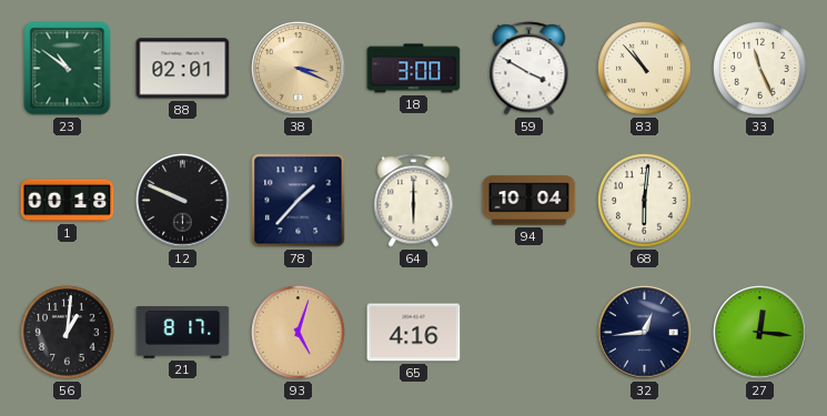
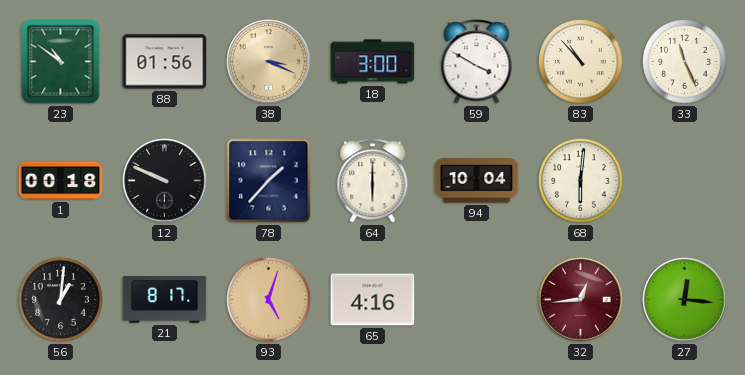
88: 02:01 -> 01:56
32 dial: navy -> burgundy
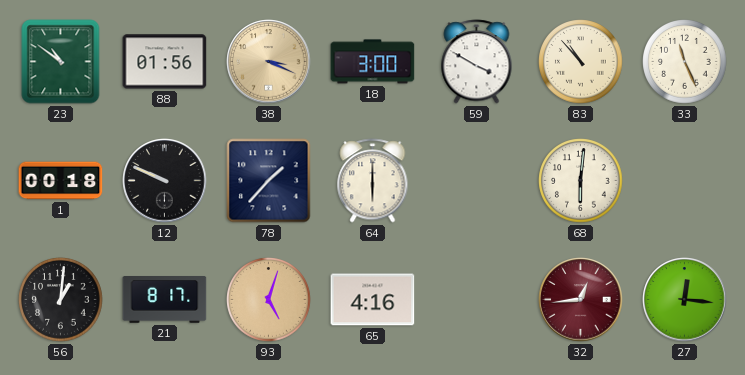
94: 10:04 -> none
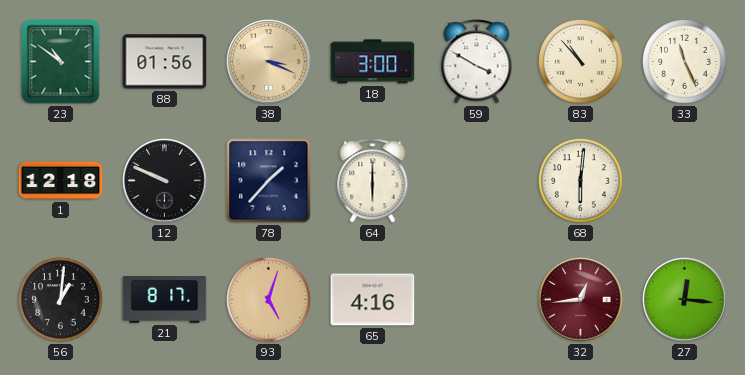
1: 00:18 -> 12:18
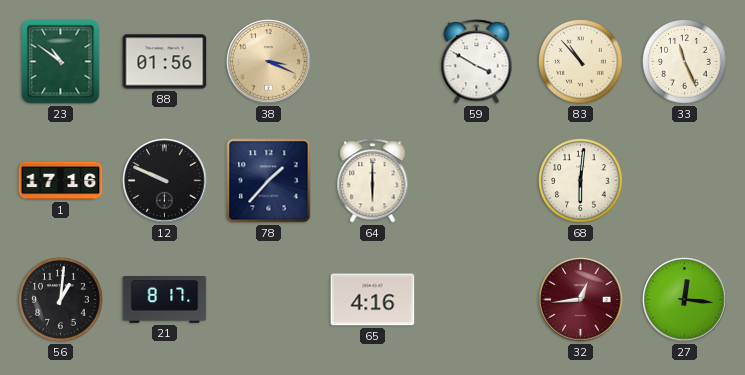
18: 3:00 -> none
1: 12:18 -> 17:16
93: 5:03 -> none
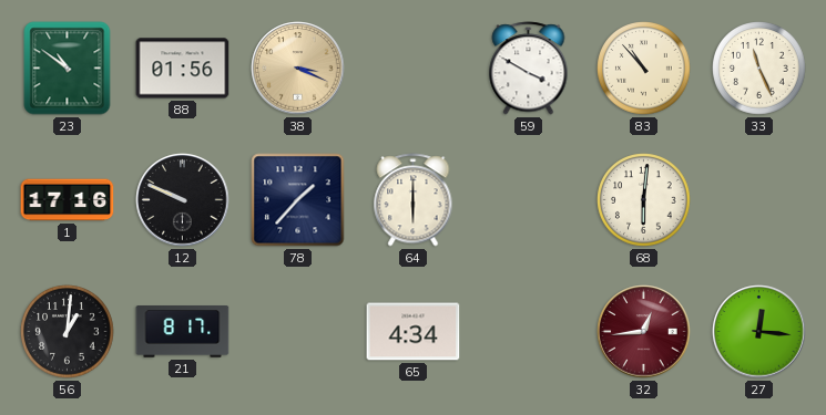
65: 4:16 -> 4:34
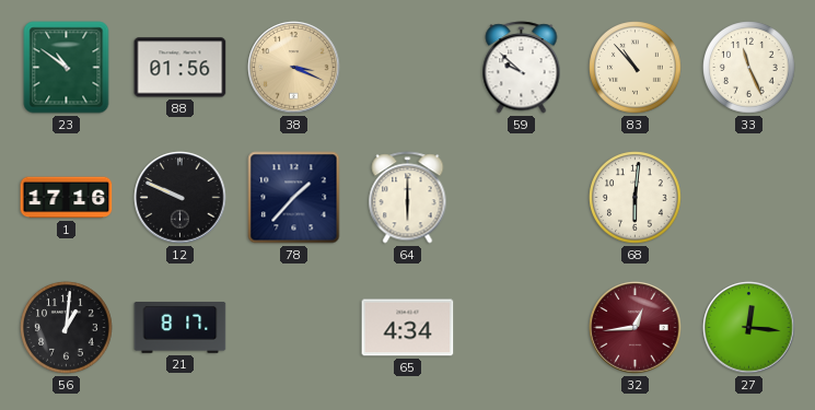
59: 3:50 -> 9:52
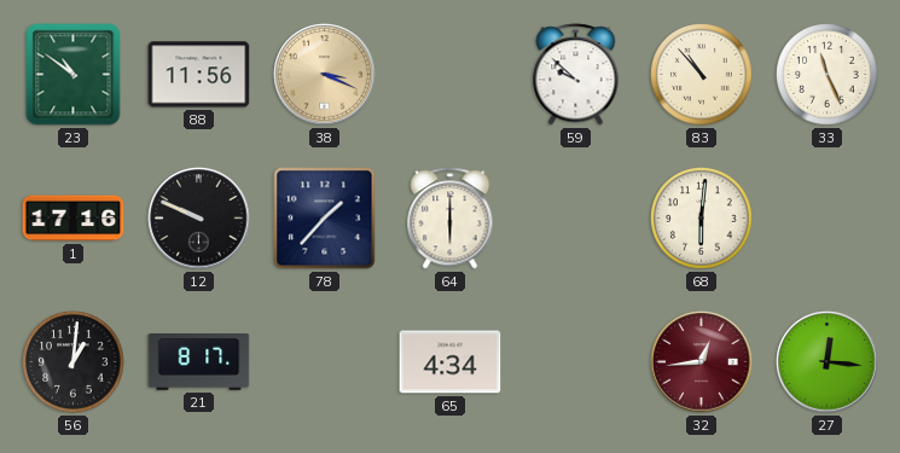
88: 01:56 -> 11:56
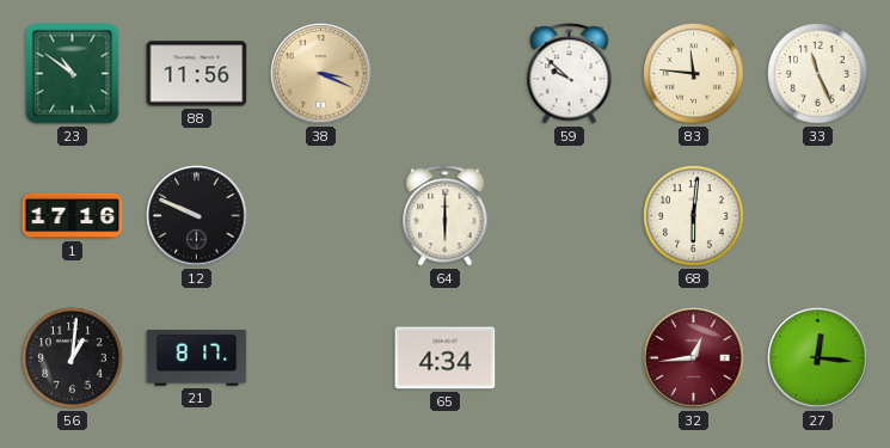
83: 10:53 -> 11:46
78: 1:37 -> none
